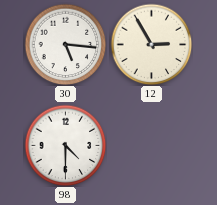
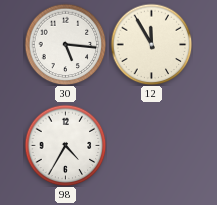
12: 2:55 -> 11:55
98: 4:30 -> 4:35
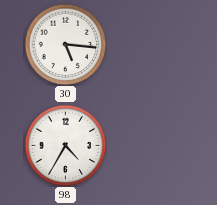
12: 11:55 -> none
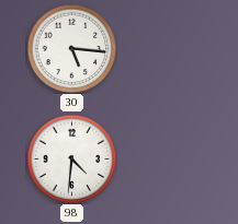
98: 4:35 -> 4:31
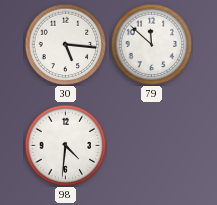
79: none -> 11:52
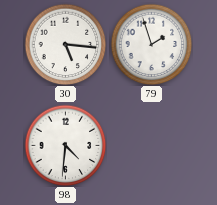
79: 11:52 -> 1:57
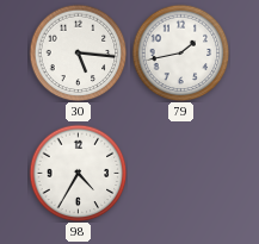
79: 1:57 -> 1:43
98: 4:31 -> 4:35
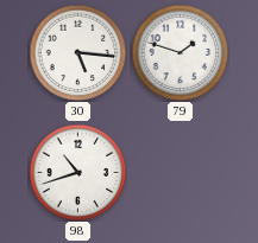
79: 1:43 -> 1:48
98: 4:35 -> 10:42
